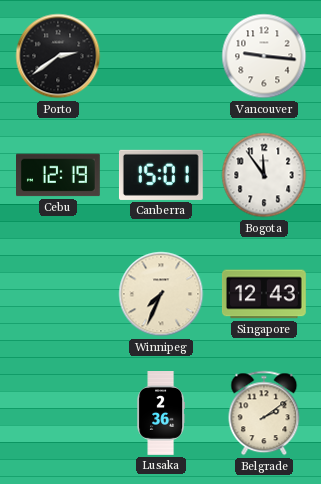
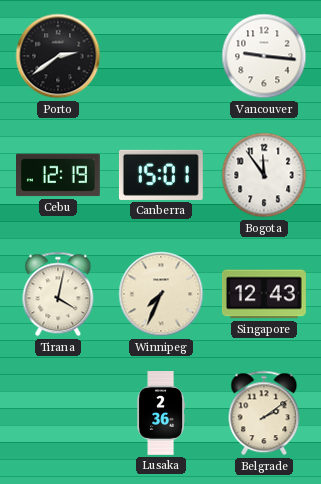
Tirana: none -> 4:02
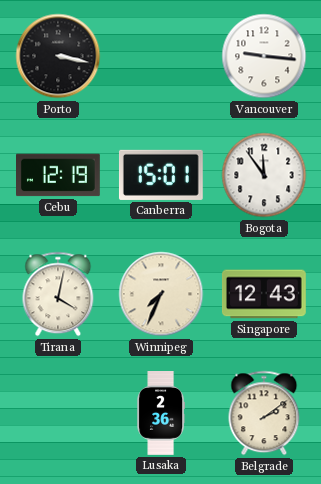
Porto: 2:39 -> 3:17
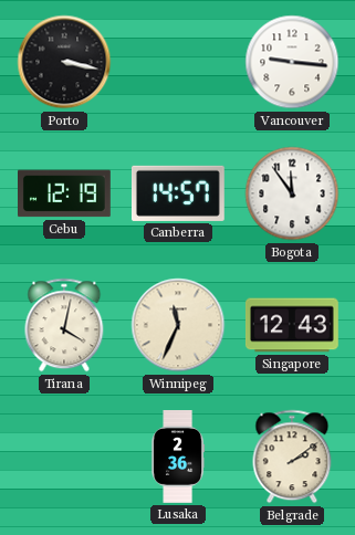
Canberra: 15:01 -> 14:57
Winnipeg: 7:34 -> 11:34
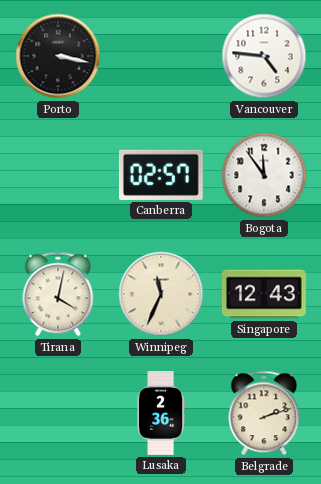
Vancouver: 9:16 -> 4:46
Cebu: 12:19 -> none
Canberra: 14:57 -> 02:57
Belgrade: 2:09 -> 2:12
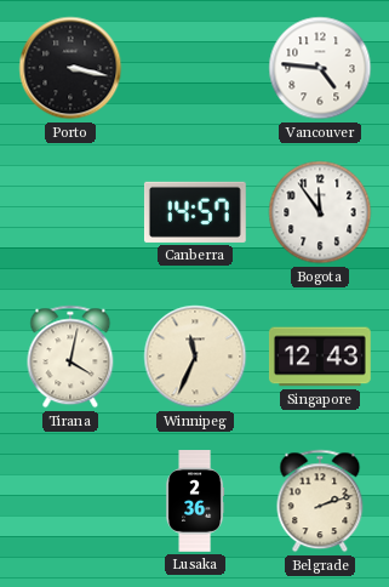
Canberra: 02:57 -> 14:57
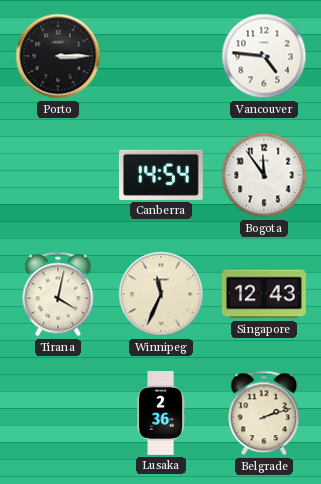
Porto: 3:17 -> 3:15
Canberra: 14:57 -> 14:54
